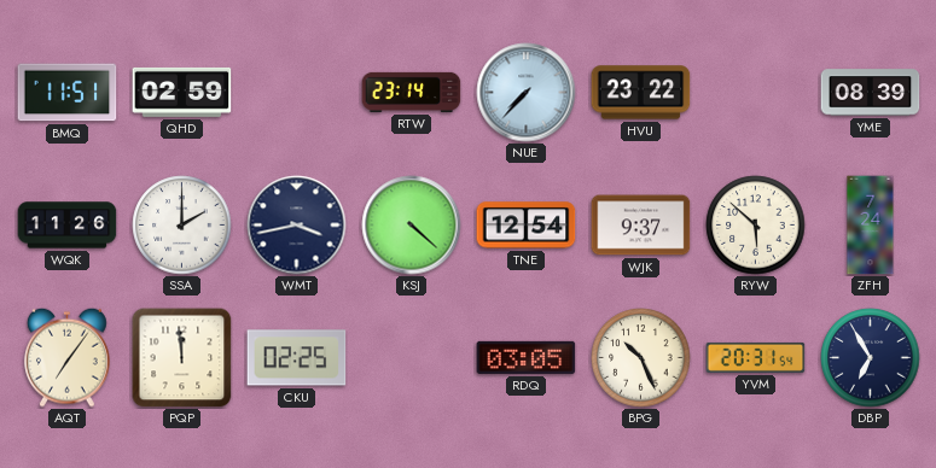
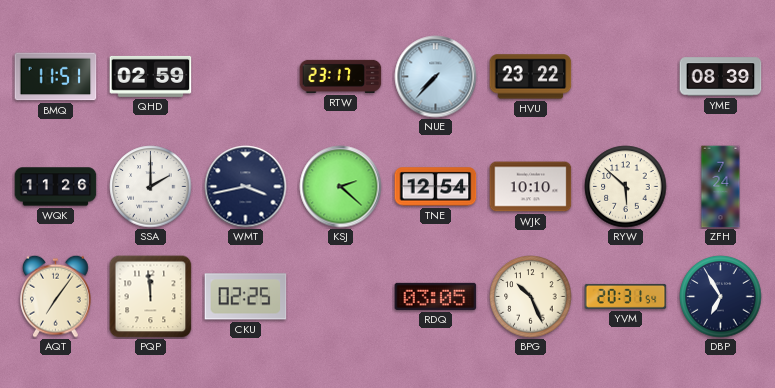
RTW: 23:14 -> 23:17
KSJ: 4:22 -> 2:22
WJK: 9:37 -> 10:10
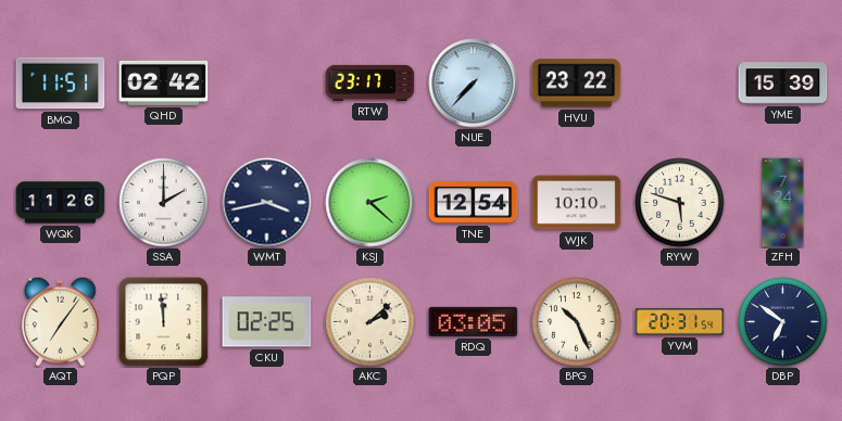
QHD: 02:59 -> 02:42
YME: 08:39 -> 15:39
RYW: 5:52 -> 5:48
AKC: none -> 2:08
DBP: 6:55 -> 6:51
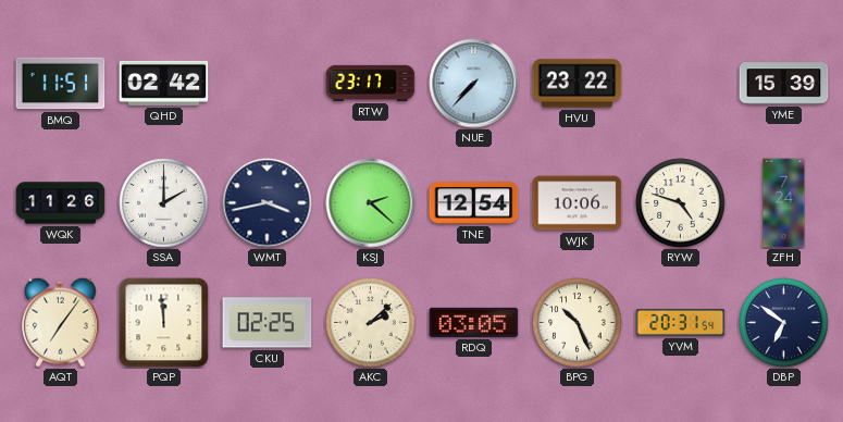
WJK: 10:10 -> 10:06
RYW: 5:48 -> 4:48
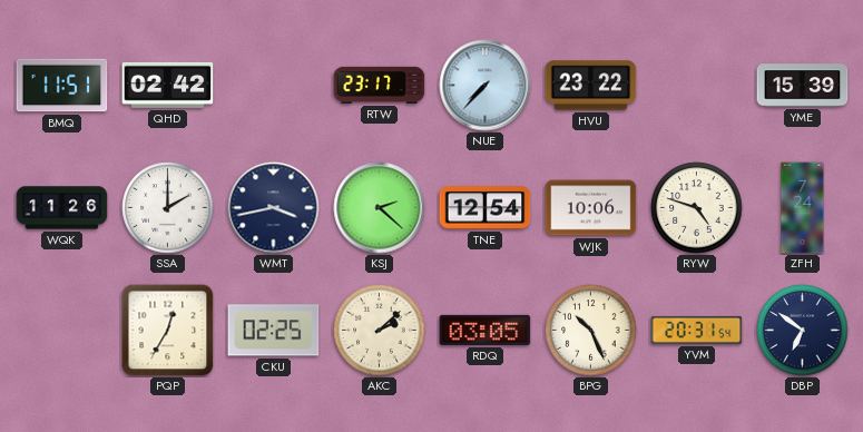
AQT: 7:06 -> none
PQP: 11:59 -> 12:35
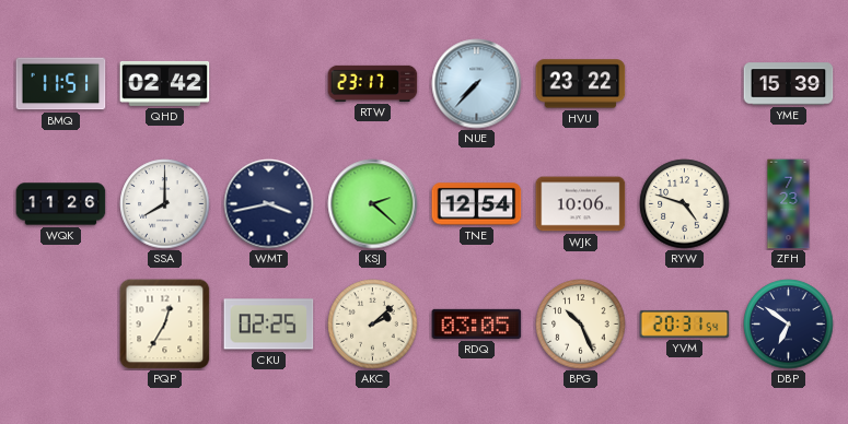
SSA: 2:00 -> 8:00
ZFH: 7:24 -> 7:23
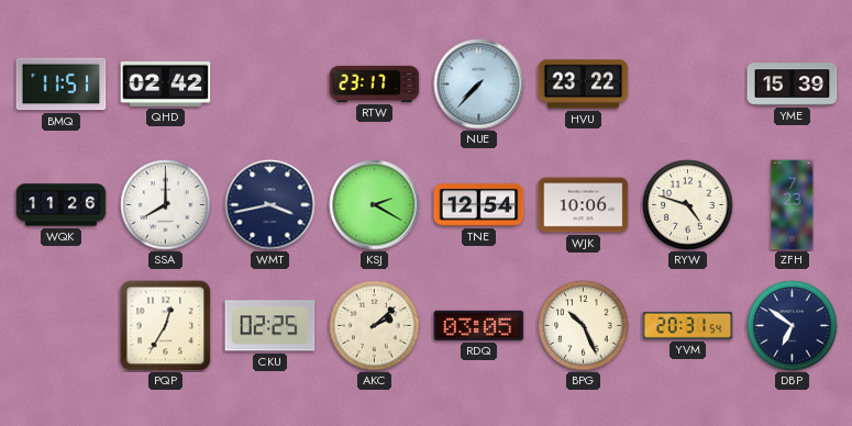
KSJ: 2:22 -> 2:20
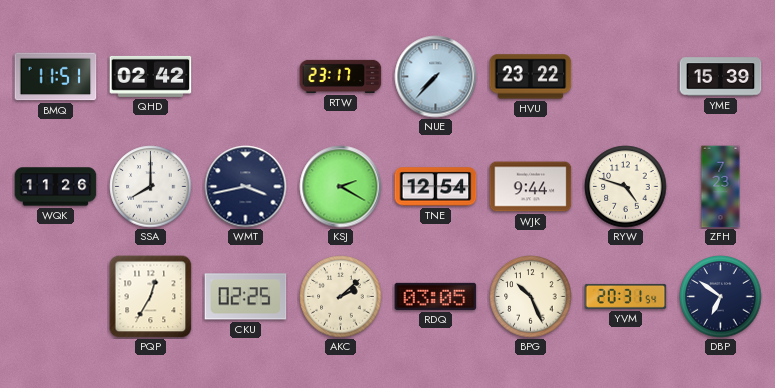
WJK: 10:06 -> 9:44
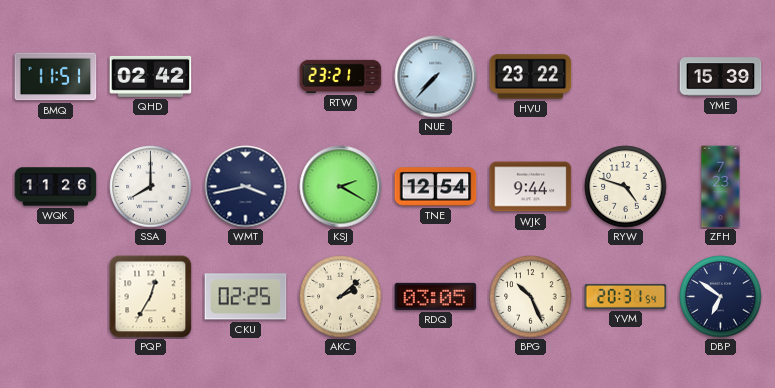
RTW: 23:17 -> 23:21
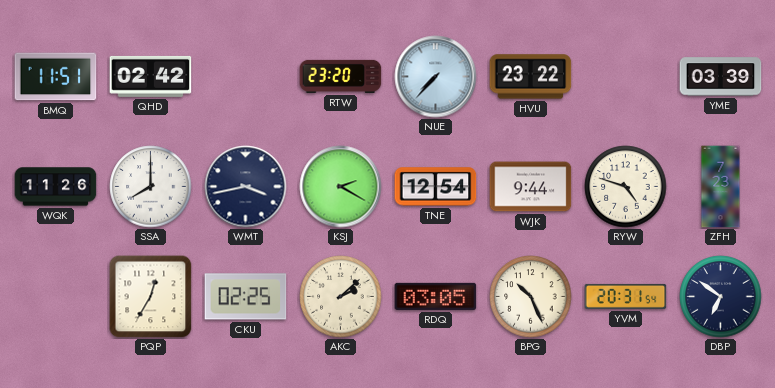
RTW: 23:21 -> 23:20
YME: 15:39 -> 03:39
